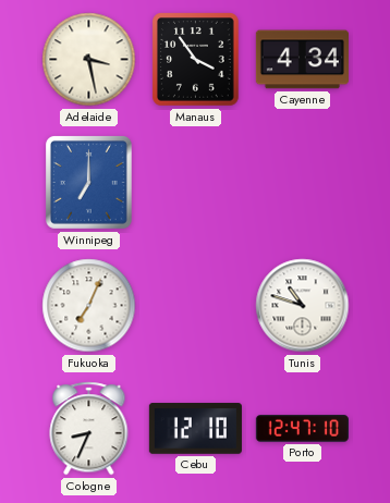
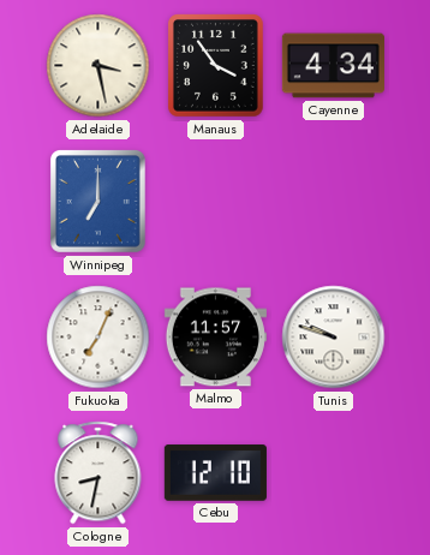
Malmo: none -> 11:57
Tunis: 10:48 -> 9:48
Cologne: 8:34 -> 8:32
Porto: 12:47 -> none
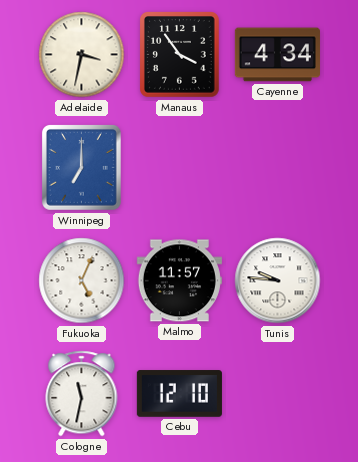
Adelaide: 3:28 -> 3:32
Fukuoka: 7:04 -> 5:04
Tunis: 9:48 -> 9:46
Cologne: 8:32 -> 11:32
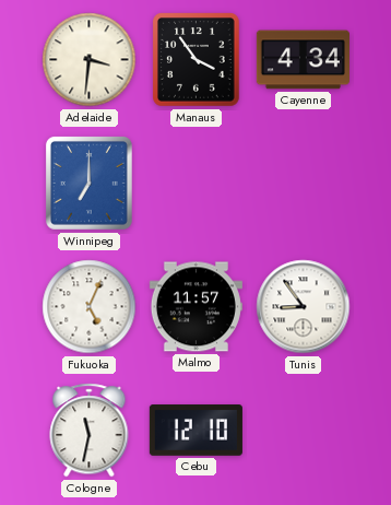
Adelaide: 3:32 -> 3:31
Tunis: 9:46 -> 8:54
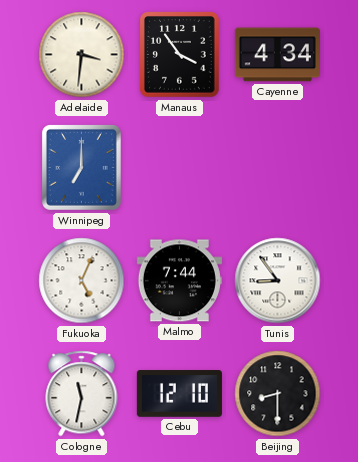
Malmo: 11:57 -> 7:44
Beijing: none -> 8:30
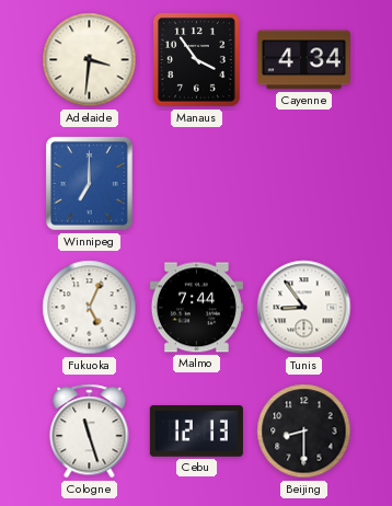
Cologne: 11:32 -> 11:27
Cebu: 12:10 -> 12:13
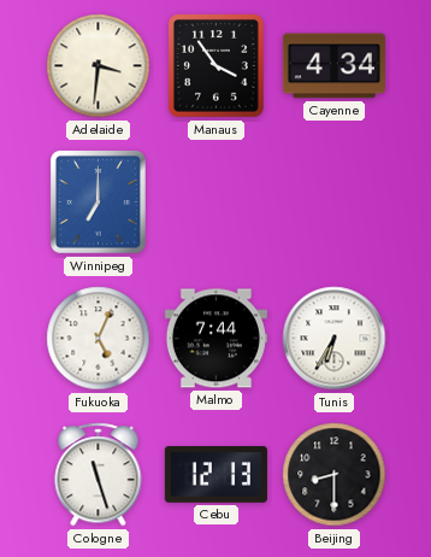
Tunis: 8:54 -> 6:35
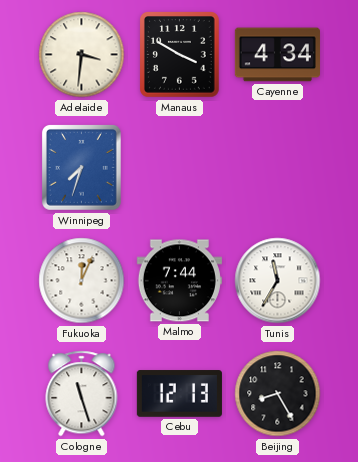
Manaus: 3:54 -> 3:50
Winnipeg: 7:00 -> 7:33
Fukuoka: 5:04 -> 12:04
Tunis: 6:35 -> 11:35
Beijing: 8:30 -> 8:25
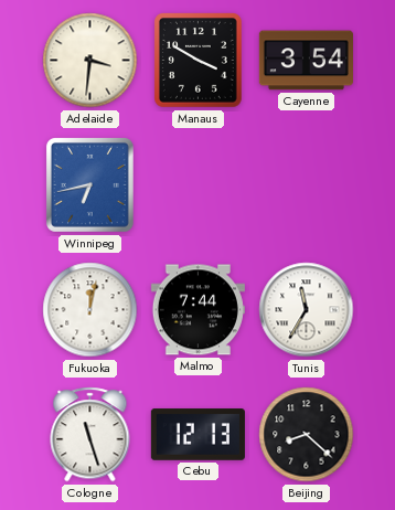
Cayenne: 4:34 -> 3:54
Winnipeg: 7:33 -> 6:43
Fukuoka: 12:04 -> 12:02
Beijing: 8:25 -> 8:22
